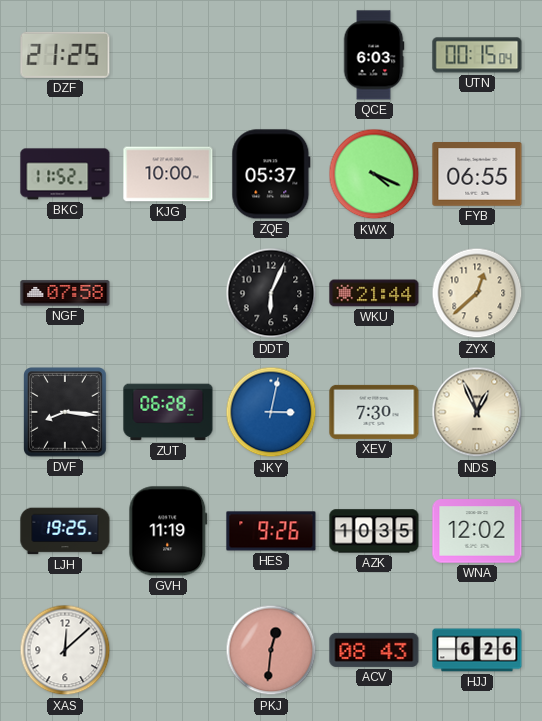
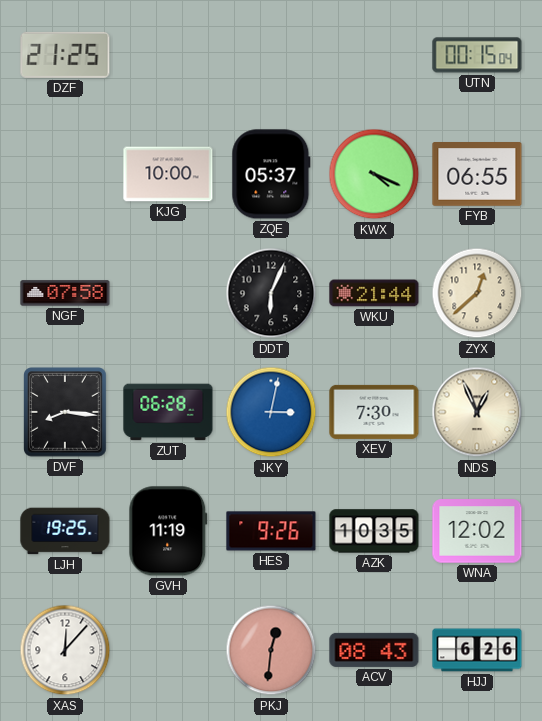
QCE: 6:03 -> none
BKC: 11:52 -> none
XAS: 12:08 -> 12:07
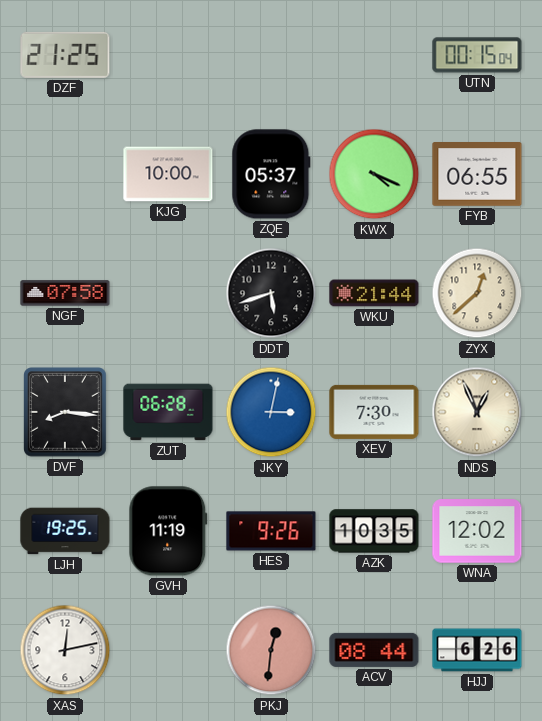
DDT: 6:04 -> 5:42
XAS: 12:07 -> 12:13
ACV: 08:43 -> 08:44
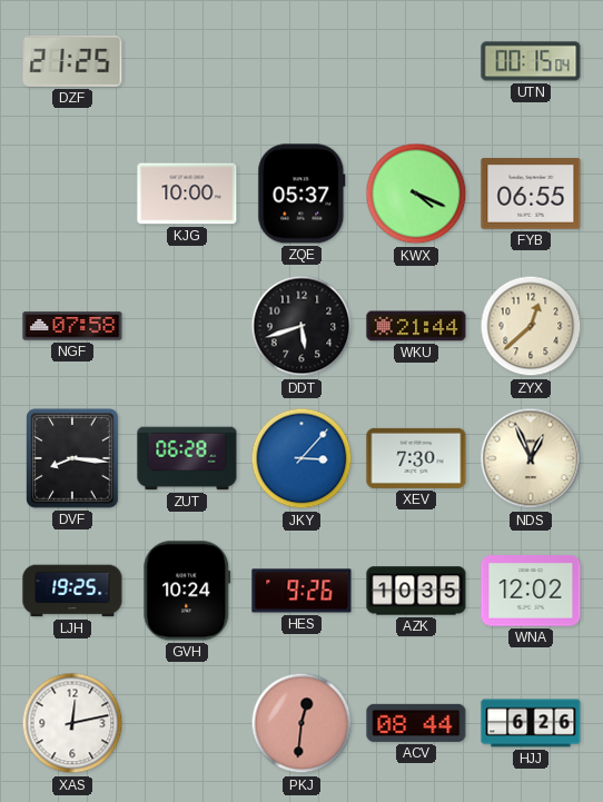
JKY: 3:02 -> 3:07
GVH: 11:19 -> 10:24
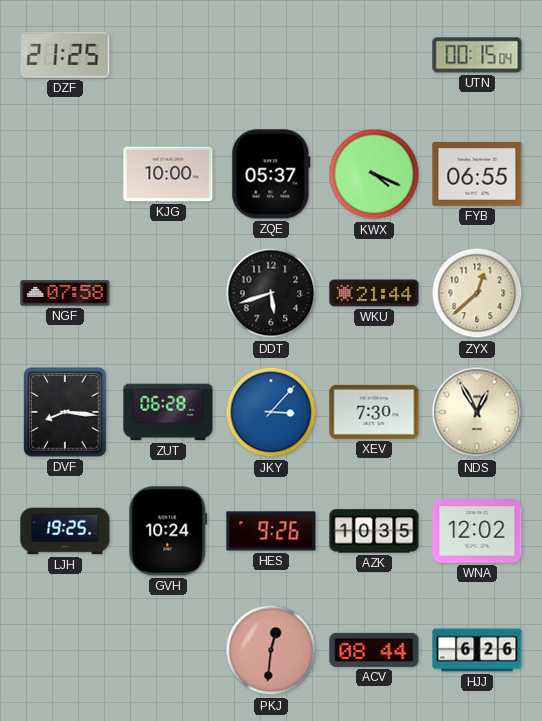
NDS: 12:56 -> 12:55
XAS: 12:13 -> none
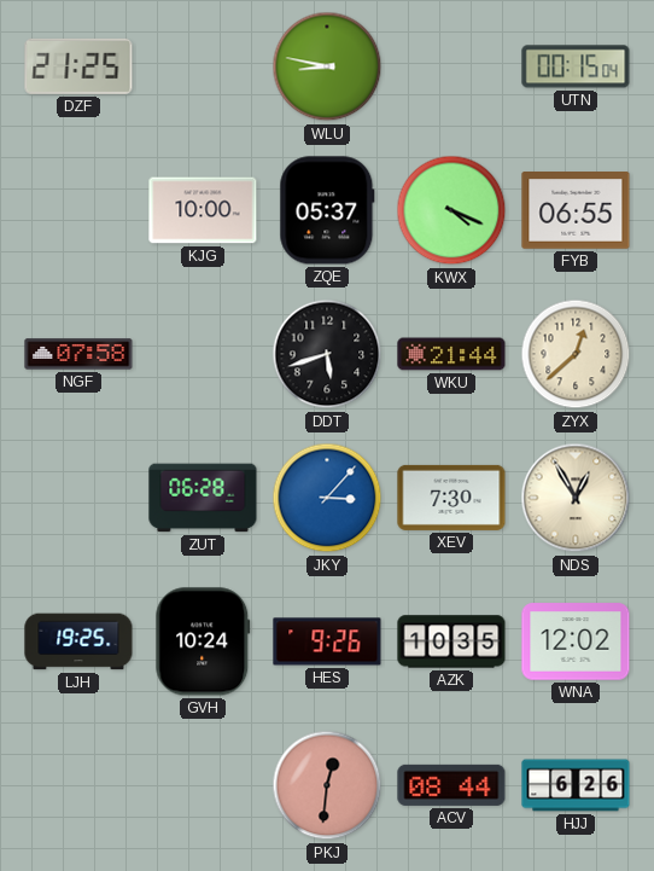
WLU: none -> 8:47
DVF: 8:16 -> none
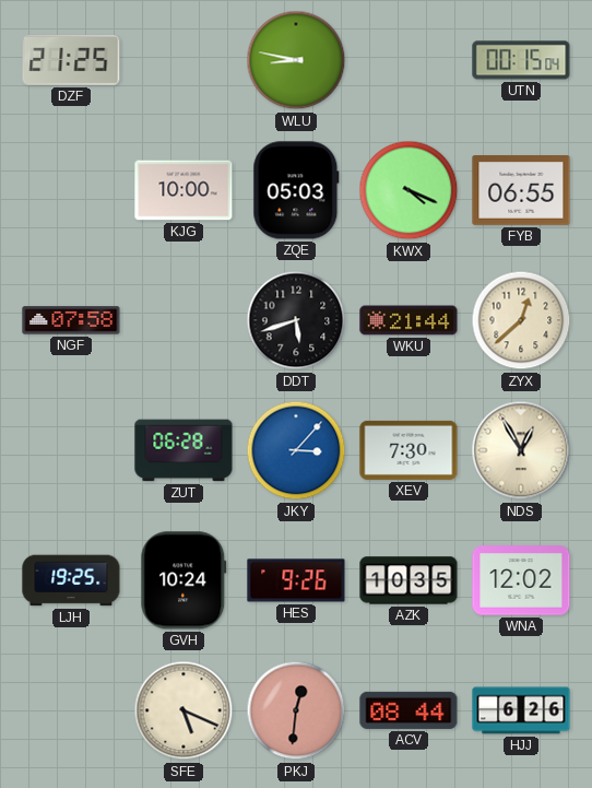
ZQE: 05:37 -> 05:03
SFE: none -> 5:19
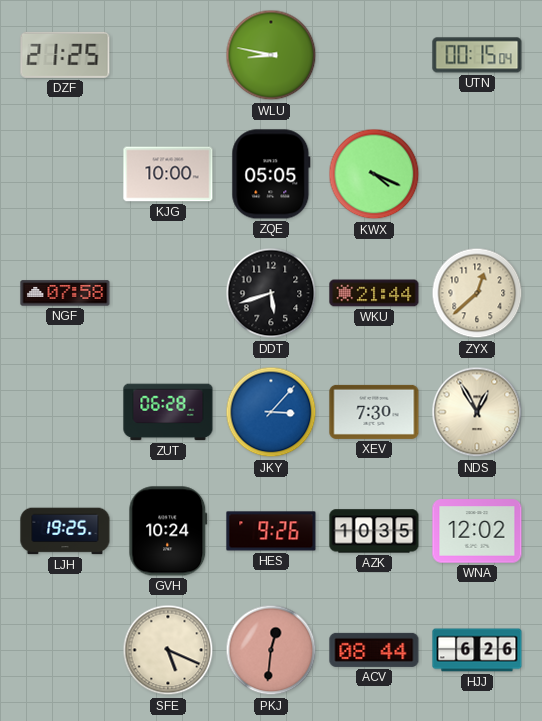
ZQE: 05:03 -> 05:05
FYB: 06:55 -> none
